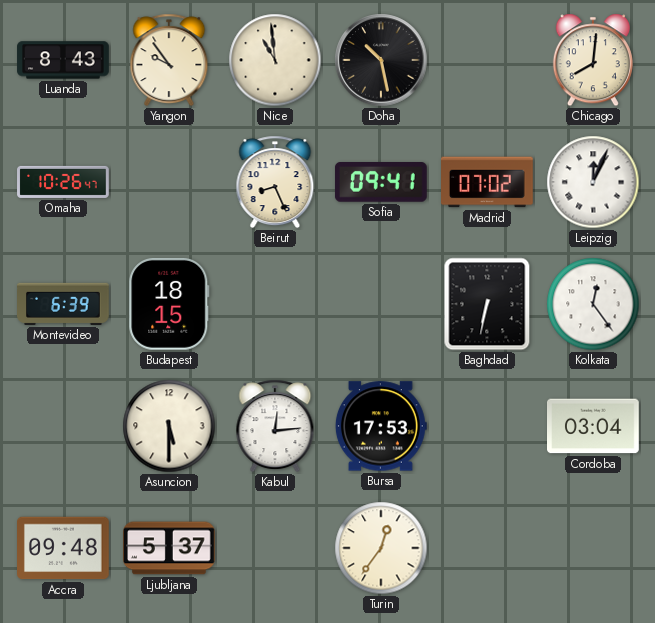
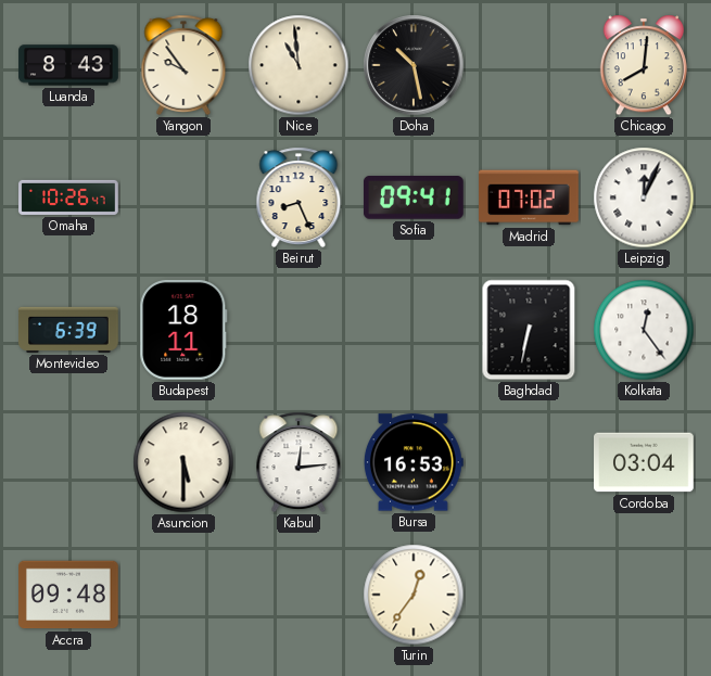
Budapest: 18:15 -> 18:11
Bursa: 17:53 -> 16:53
Ljubljana: 5:37 -> none
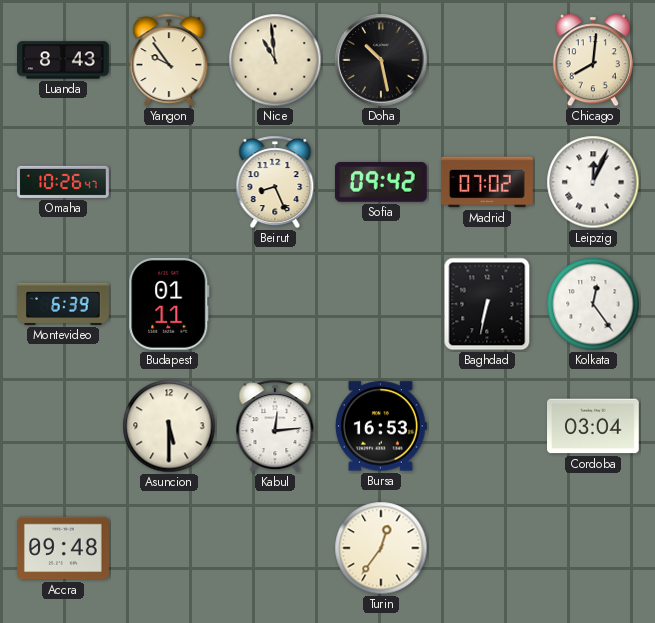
Sofia: 09:41 -> 09:42
Budapest: 18:11 -> 01:11
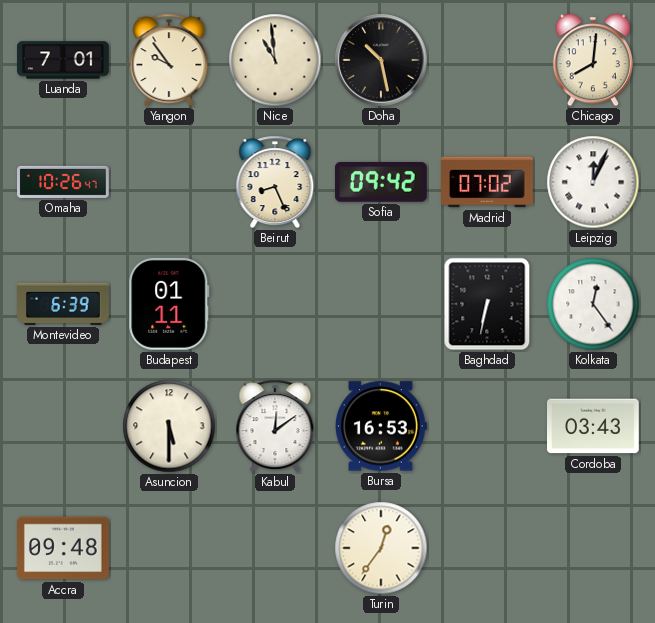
Luanda: 8:43 -> 7:01
Kabul: 12:14 -> 12:09
Cordoba: 03:04 -> 03:43
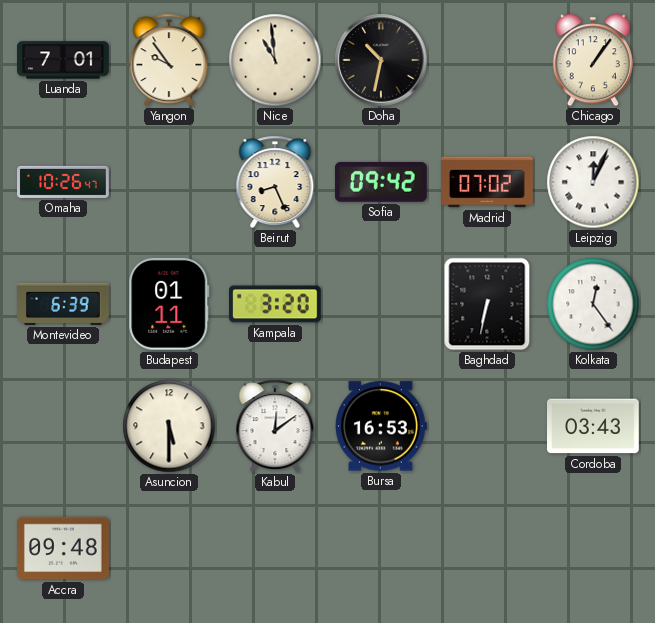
Doha: 10:28 -> 10:32
Chicago: 8:01 -> 1:06
Kampala: none -> 3:20
Turin: 12:36 -> none
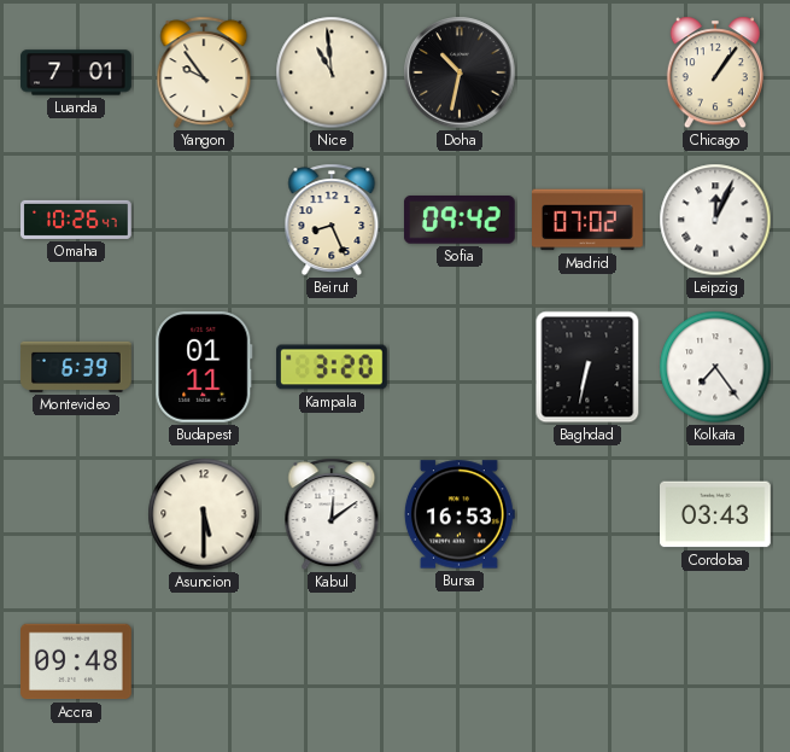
Kolkata: 12:24 -> 7:24
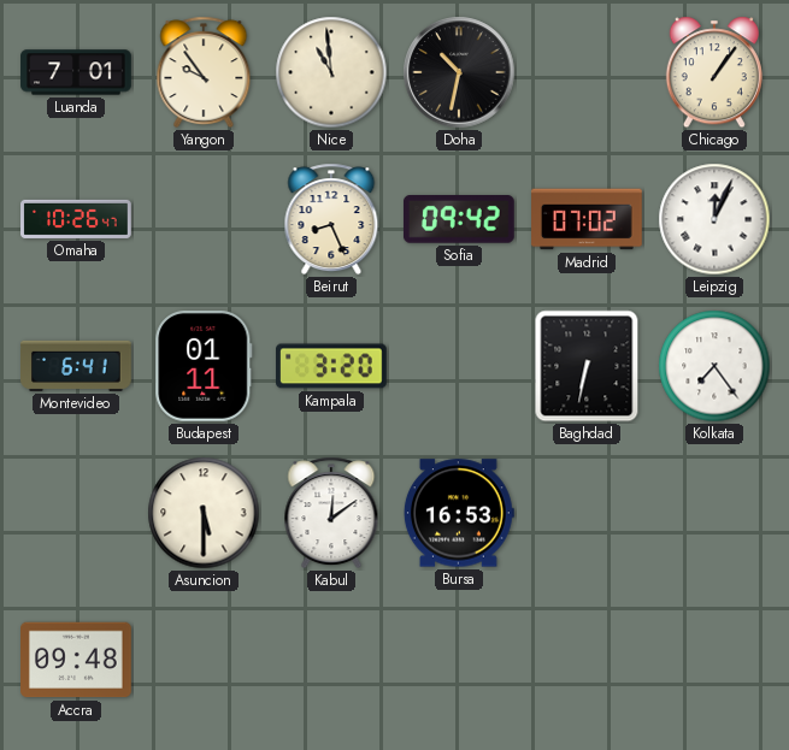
Montevideo: 6:39 -> 6:41
Cordoba: 03:43 -> none
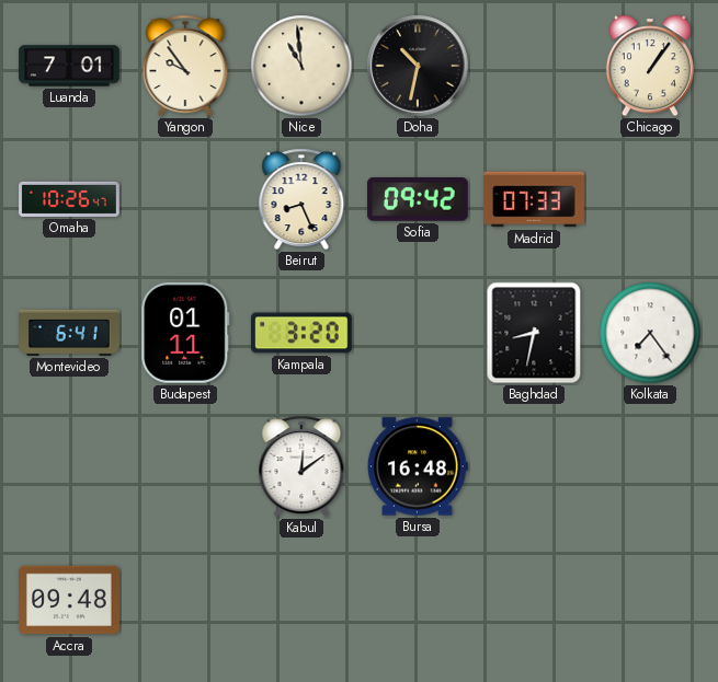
Madrid: 07:02 -> 07:33
Leipzig: 12:04 -> none
Baghdad: 6:32 -> 8:32
Asuncion: 5:30 -> none
Bursa: 16:53 -> 16:48
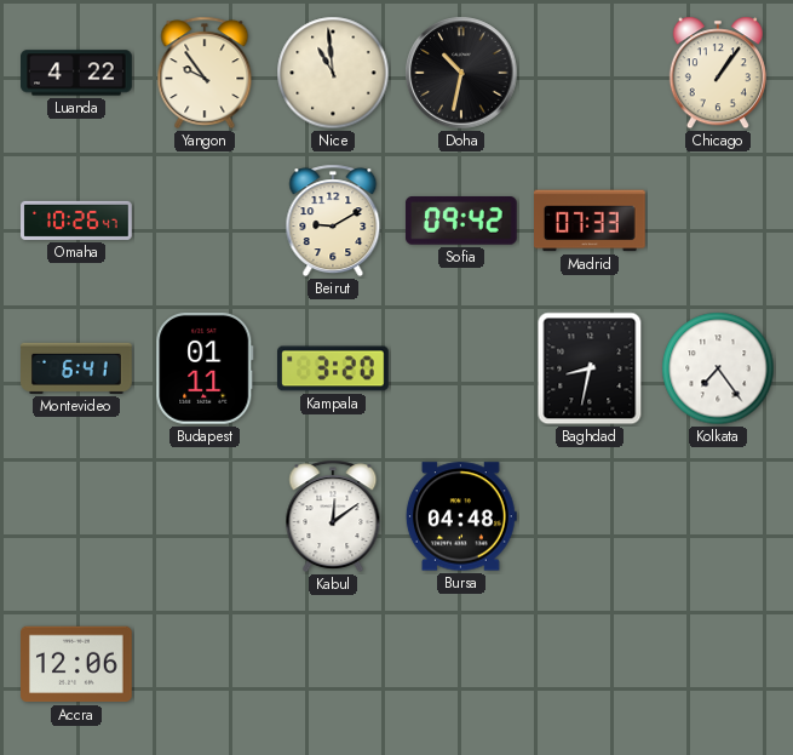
Luanda: 7:01 -> 4:22
Beirut: 8:26 -> 9:10
Bursa: 16:48 -> 04:48
Accra: 09:48 -> 12:06
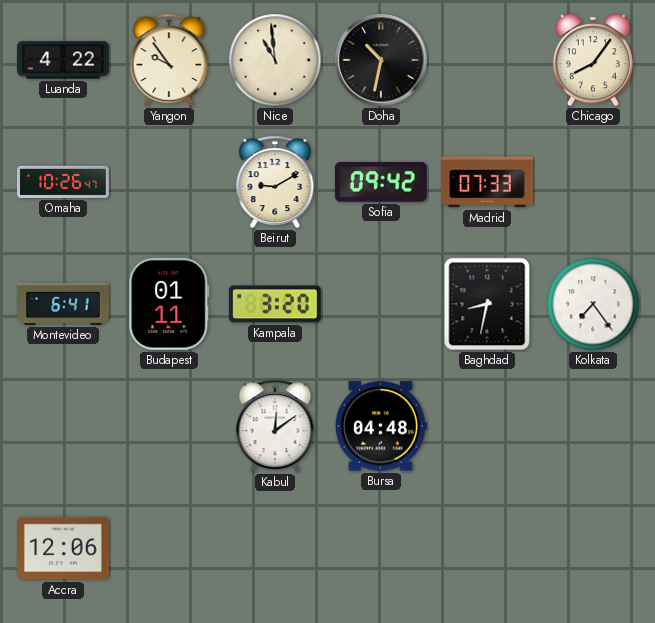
Chicago: 1:06 -> 8:06
